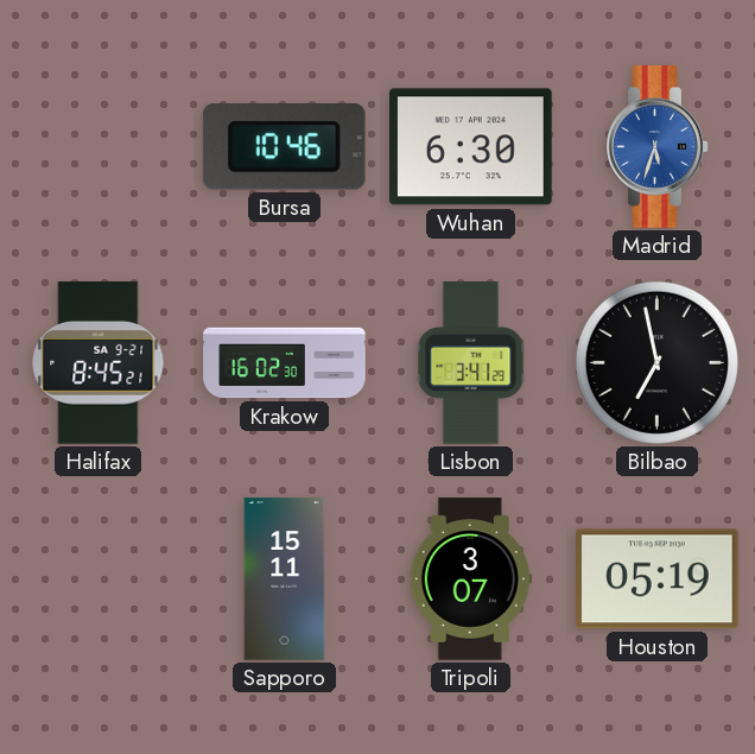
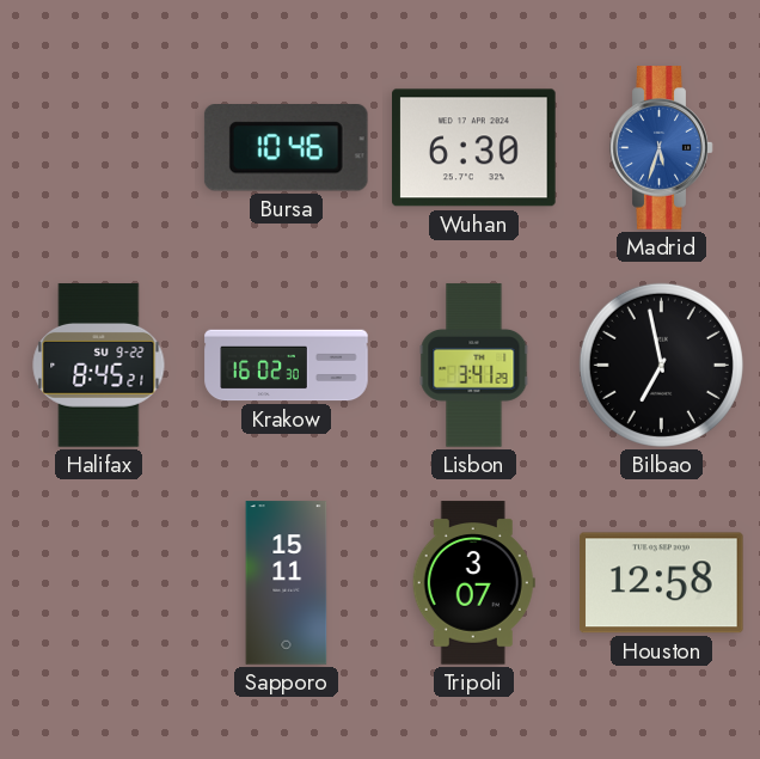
Halifax date: SA 9-21 -> SU 9-22
Houston: 05:19 -> 12:58
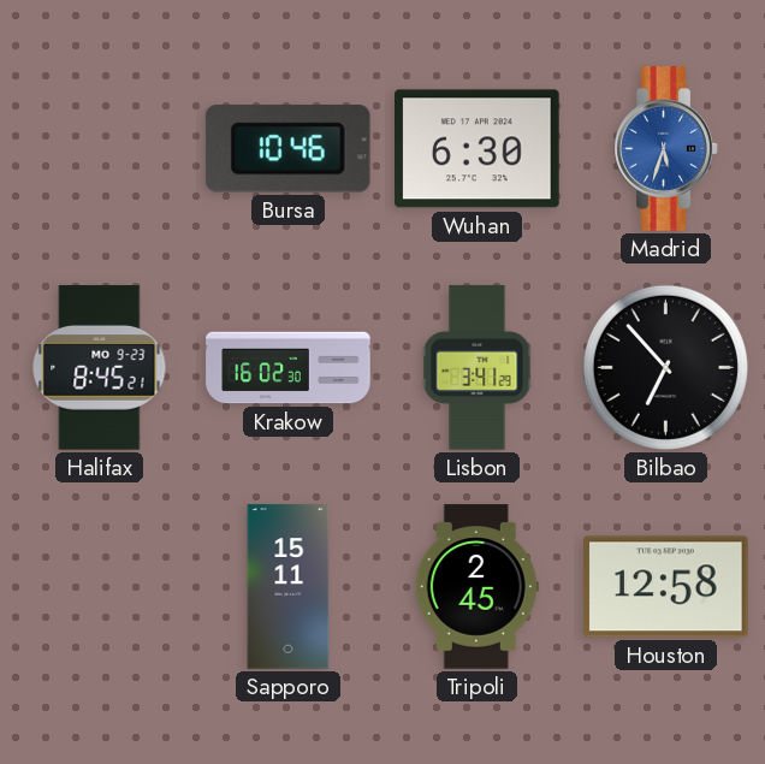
Halifax date: SU 9-22 -> MO 9-23
Bilbao: 6:58 -> 6:53
Tripoli: 3:07 -> 2:45
